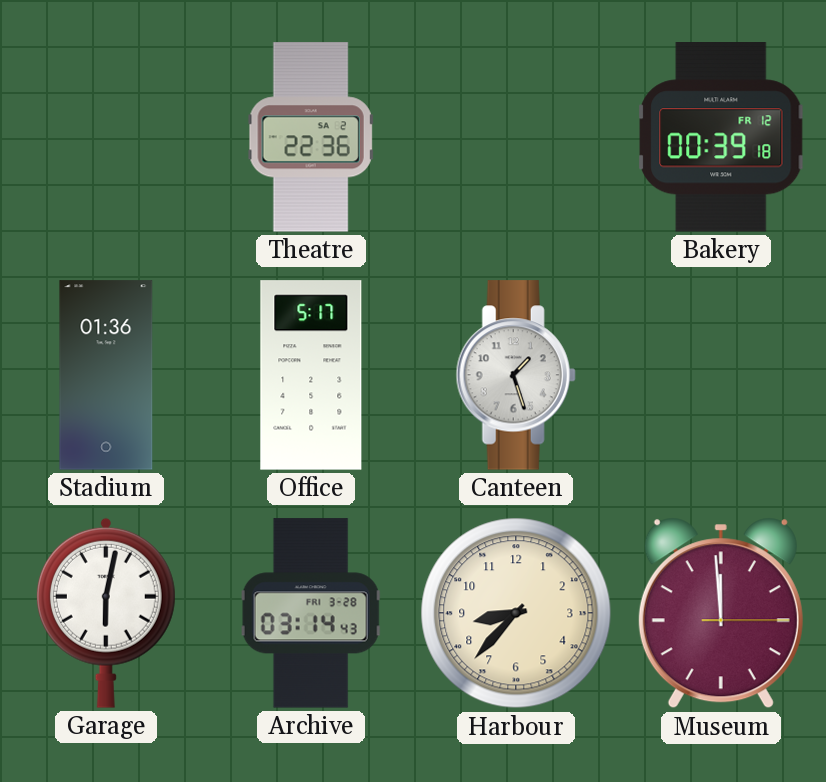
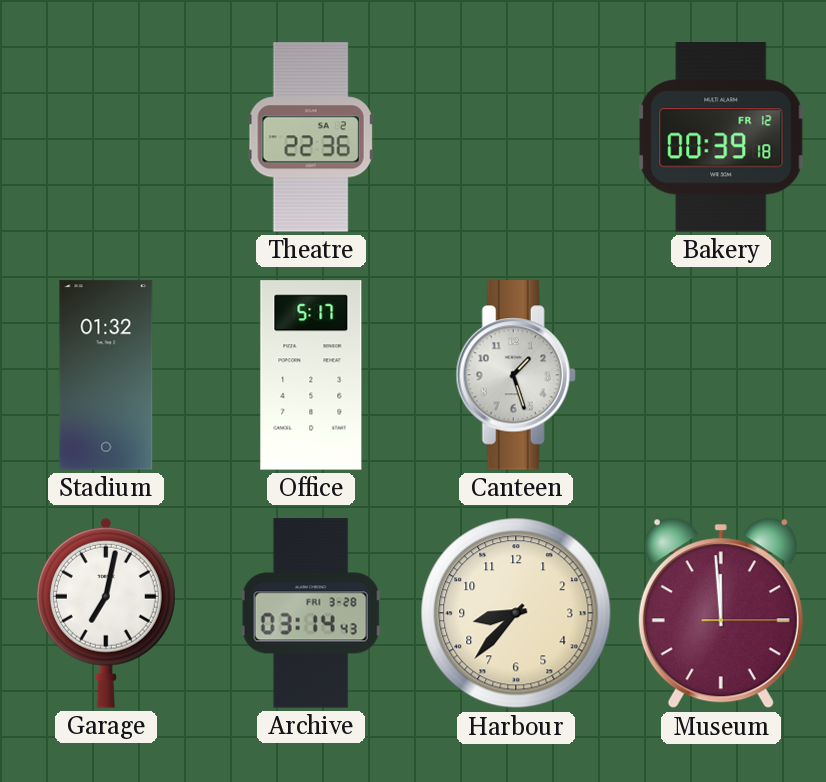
Stadium: 01:36 -> 01:32
Garage: 6:02 -> 7:02
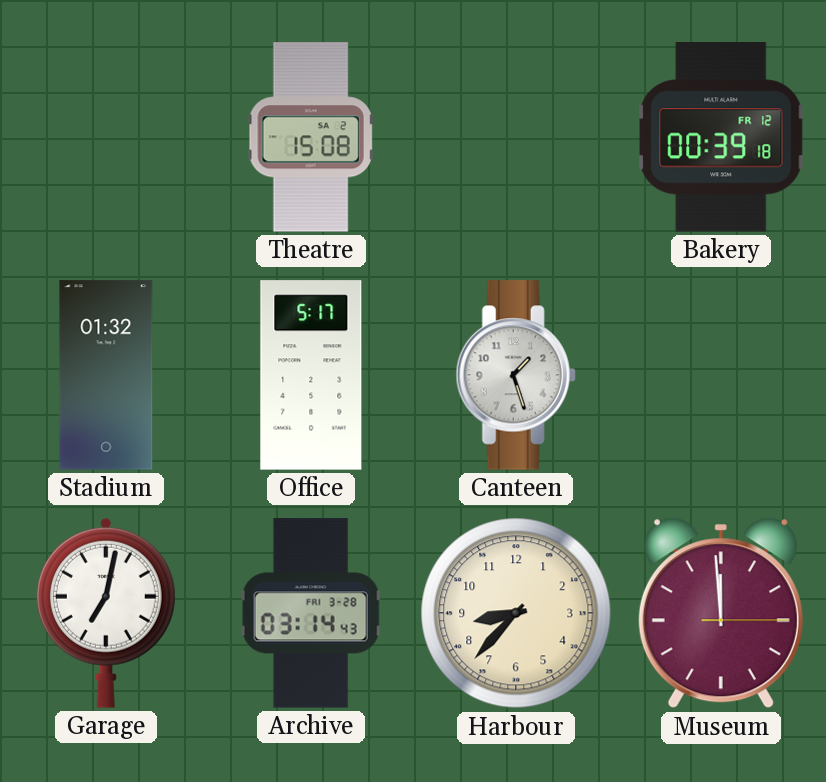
Theatre: 22:36 -> 15:08
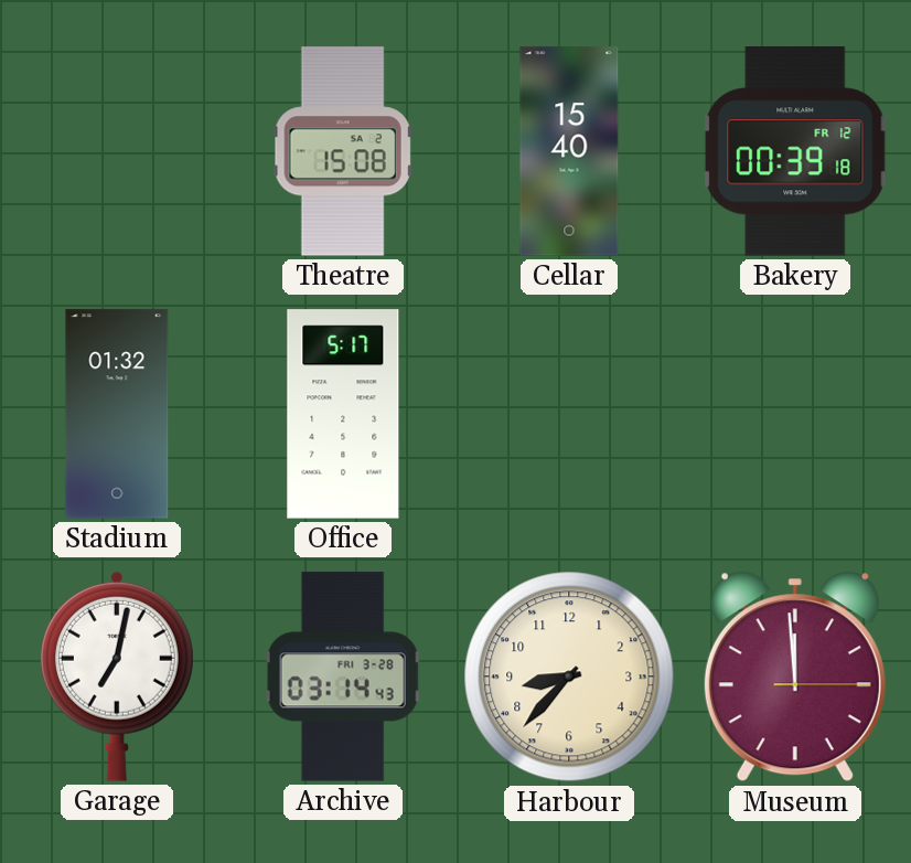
Cellar: none -> 15:40
Canteen: 1:27 -> none
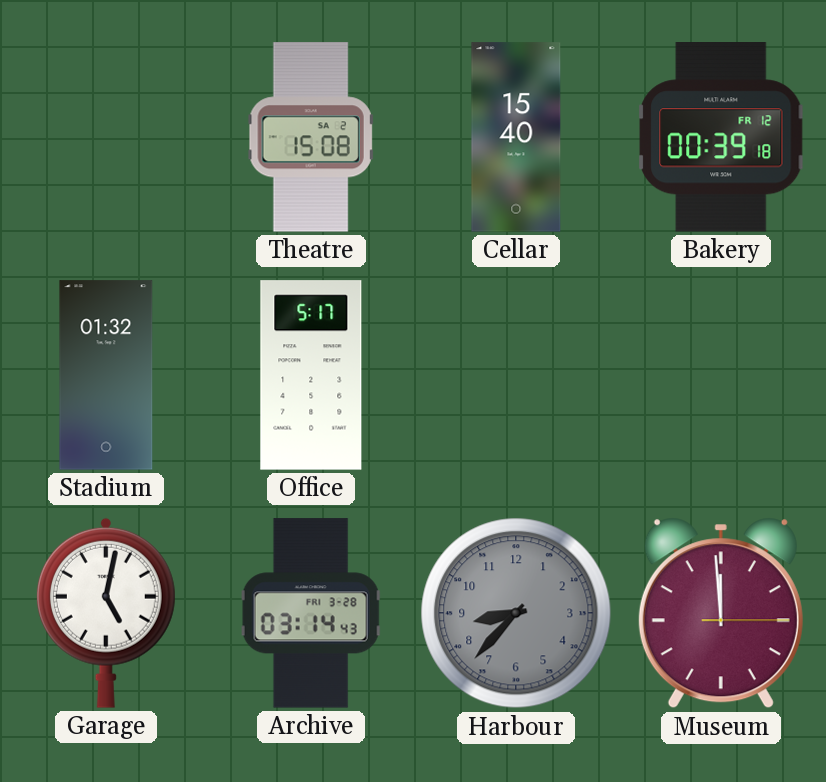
Garage: 7:02 -> 5:02
Harbour dial: cream -> grey
